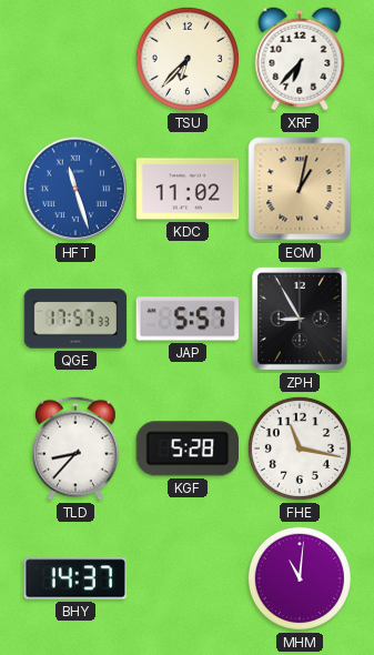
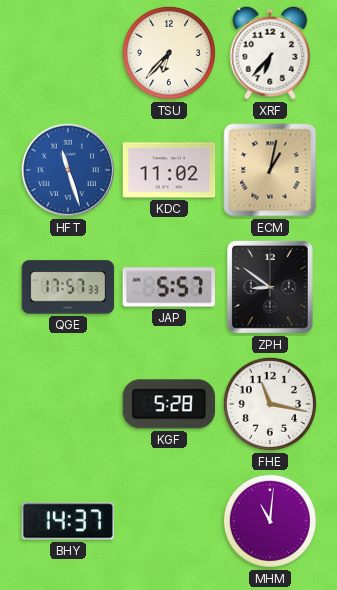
ZPH: 8:55 -> 8:51
TLD: 8:37 -> none
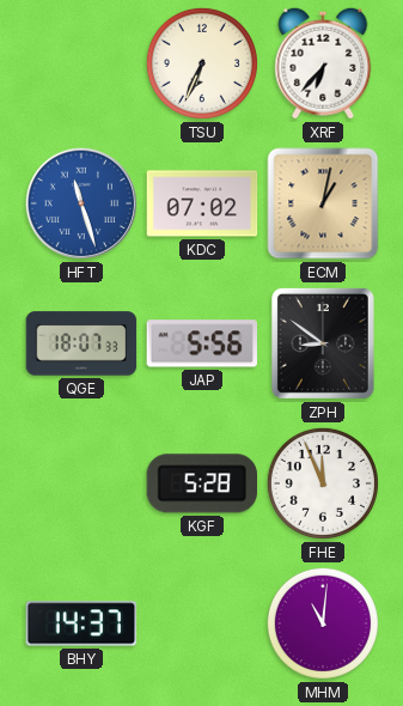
TSU: 6:37 -> 6:34
KDC: 11:02 -> 07:02
QGE: 17:57 -> 18:07
JAP: 5:57 -> 5:56
FHE: 11:17 -> 11:56
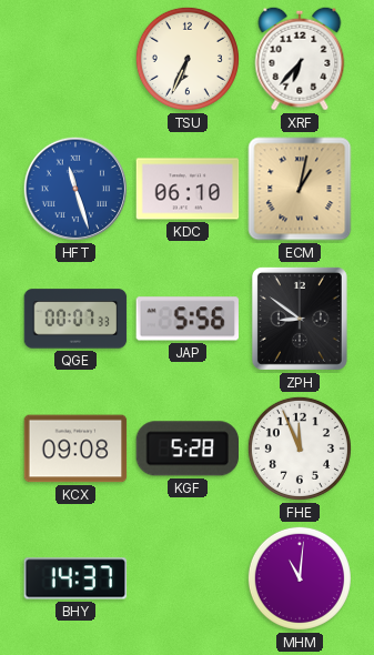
KDC: 07:02 -> 06:10
QGE: 18:07 -> 00:07
KCX: none -> 09:08
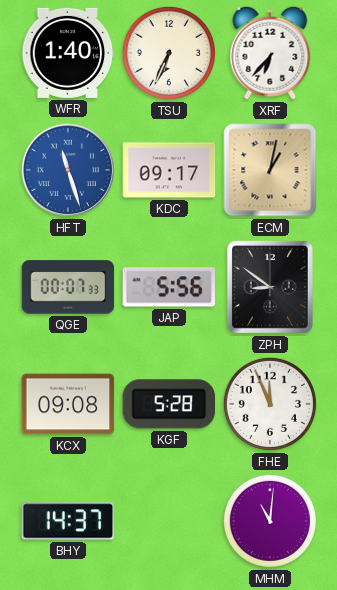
WFR: none -> 1:40
KDC: 06:10 -> 09:17
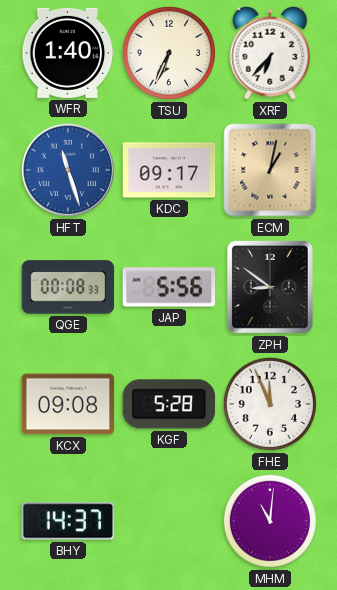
QGE: 00:07 -> 00:08
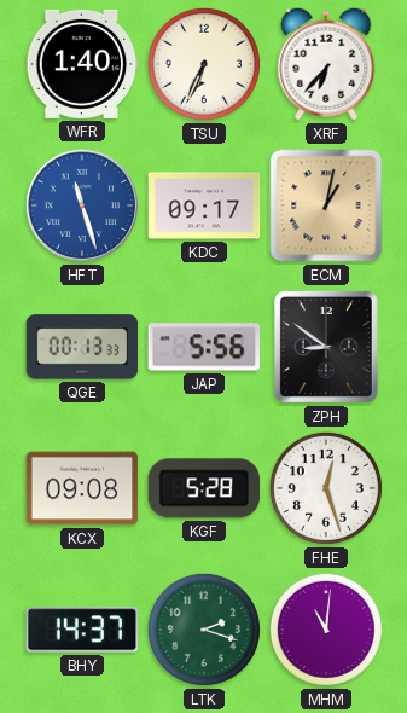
QGE: 00:08 -> 00:13
FHE: 11:56 -> 12:27
LTK: none -> 2:18
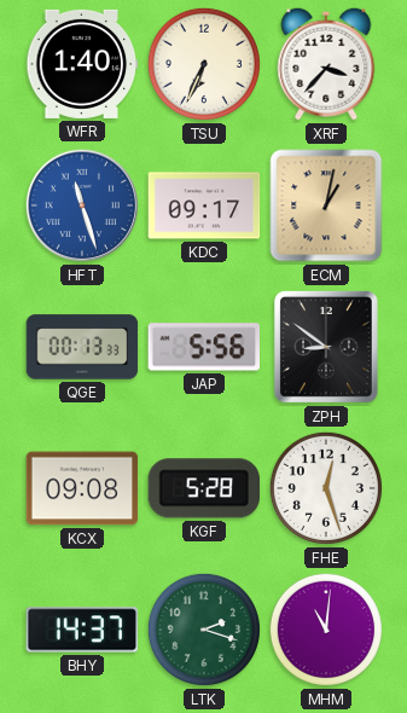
XRF: 6:37 -> 3:37
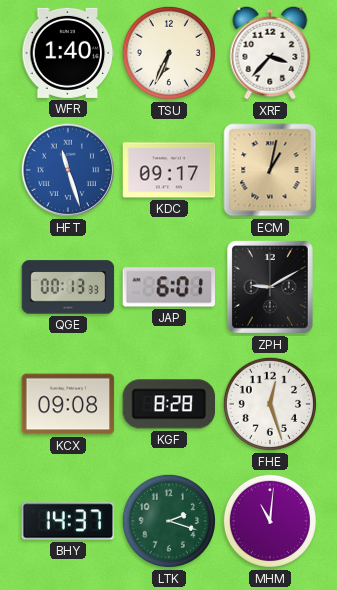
JAP: 5:56 -> 6:01
ZPH: 8:51 -> 9:10
KGF: 5:28 -> 8:28
